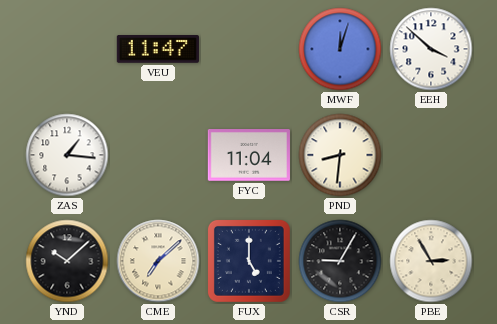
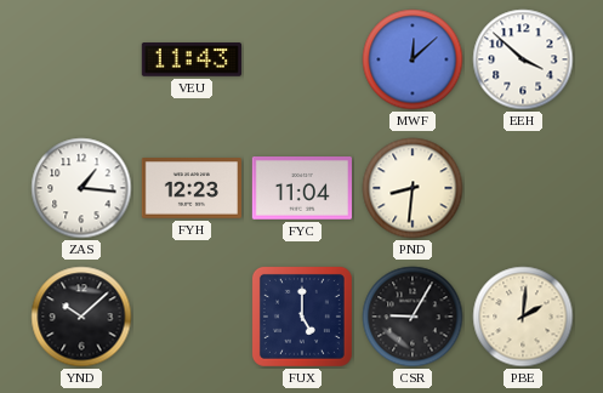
VEU: 11:47 -> 11:43
MWF: 12:03 -> 12:08
FYH: none -> 12:23
CME: 7:08 -> none
PBE: 2:55 -> 2:01
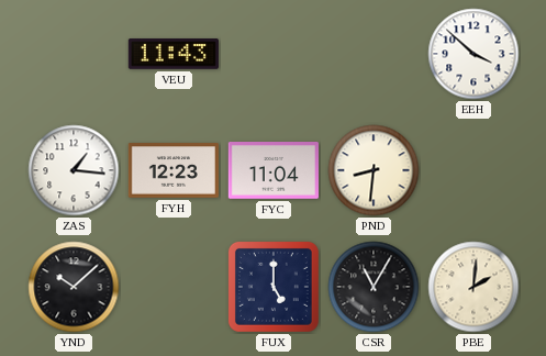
MWF: 12:08 -> none
CSR: 9:05 -> 11:05
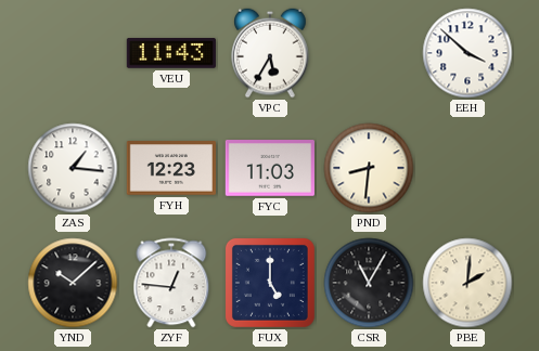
VPC: none -> 5:35
FYC: 11:04 -> 11:03
ZYF: none -> 12:46
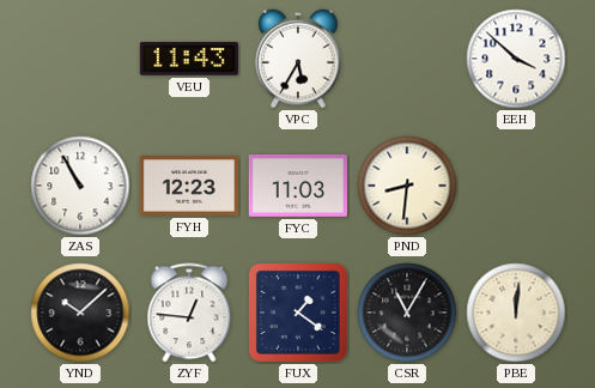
ZAS: 1:16 -> 10:55
FUX: 5:00 -> 1:21
PBE: 2:01 -> 12:01
